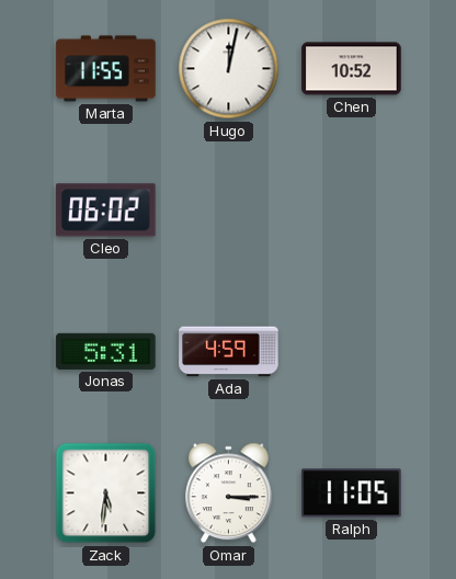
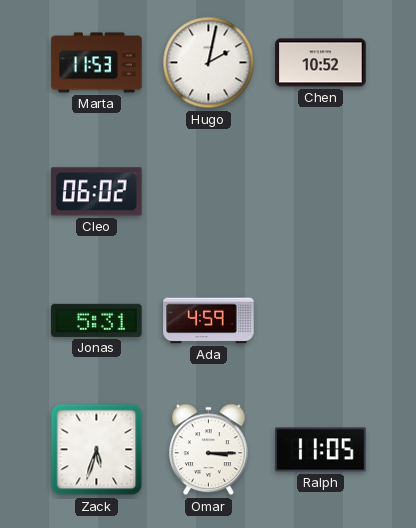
Marta: 11:55 -> 11:53
Hugo: 12:02 -> 2:02
Zack: 5:31 -> 5:33
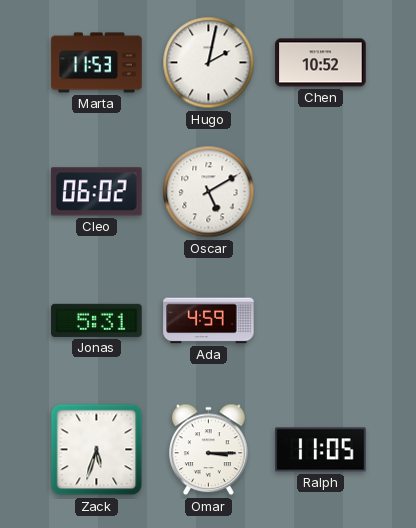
Oscar: none -> 5:10
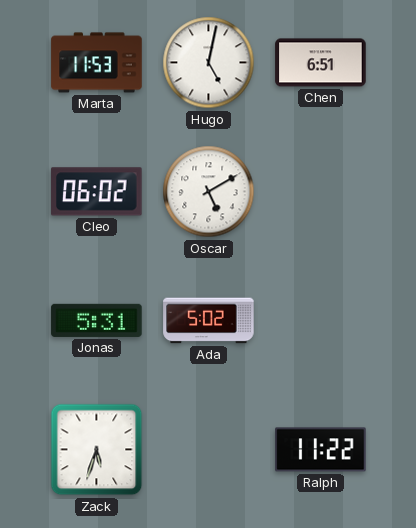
Hugo: 2:02 -> 5:02
Chen: 10:52 -> 6:51
Ada: 4:59 -> 5:02
Omar: 3:15 -> none
Ralph: 11:05 -> 11:22
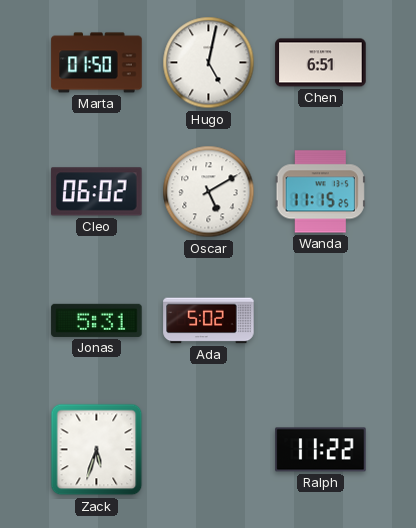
Marta: 11:53 -> 01:50
Wanda: none -> 11:15
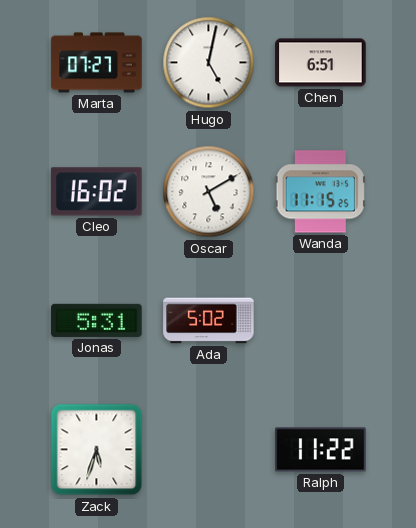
Marta: 01:50 -> 07:27
Cleo: 06:02 -> 16:02
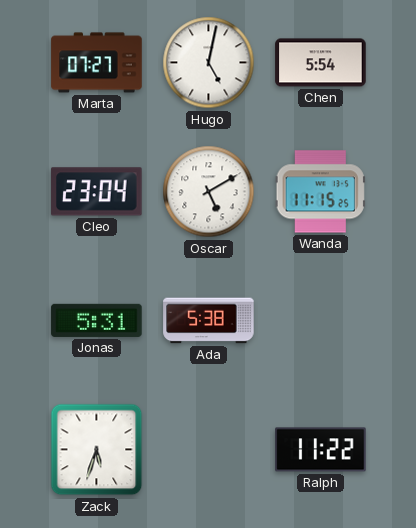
Chen: 6:51 -> 5:54
Cleo: 16:02 -> 23:04
Ada: 5:02 -> 5:38
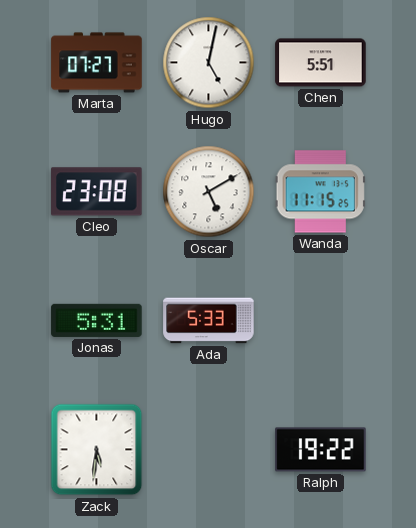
Chen: 5:54 -> 5:51
Cleo: 23:04 -> 23:08
Ada: 5:38 -> 5:33
Zack: 5:33 -> 5:31
Ralph: 11:22 -> 19:22
